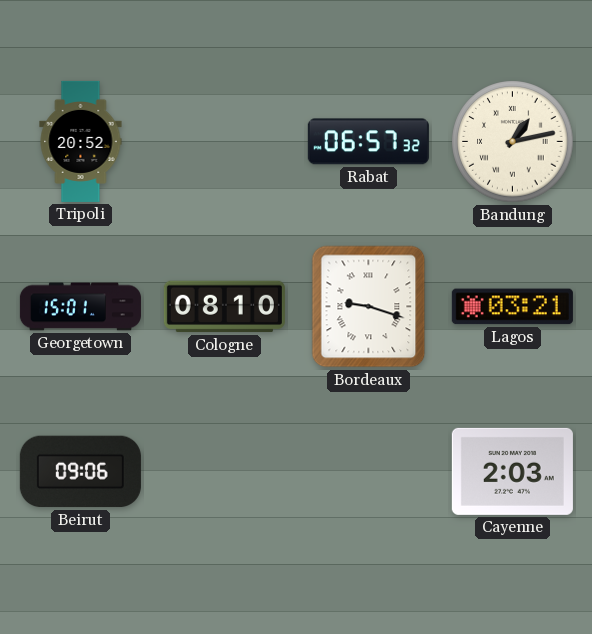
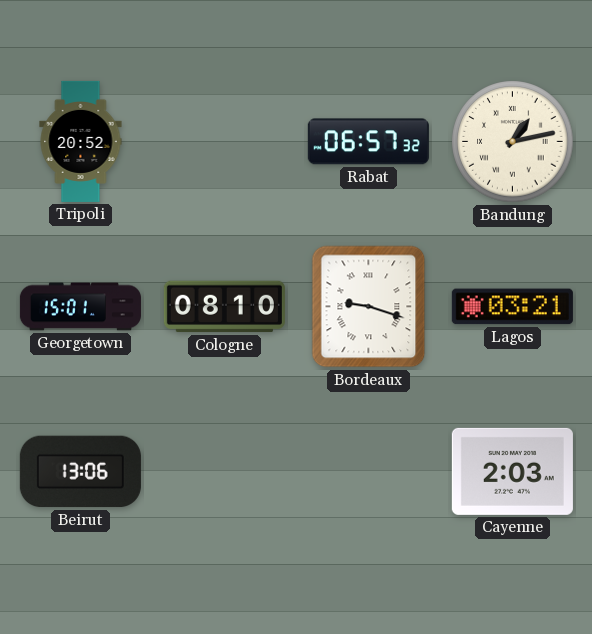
Beirut: 09:06 -> 13:06
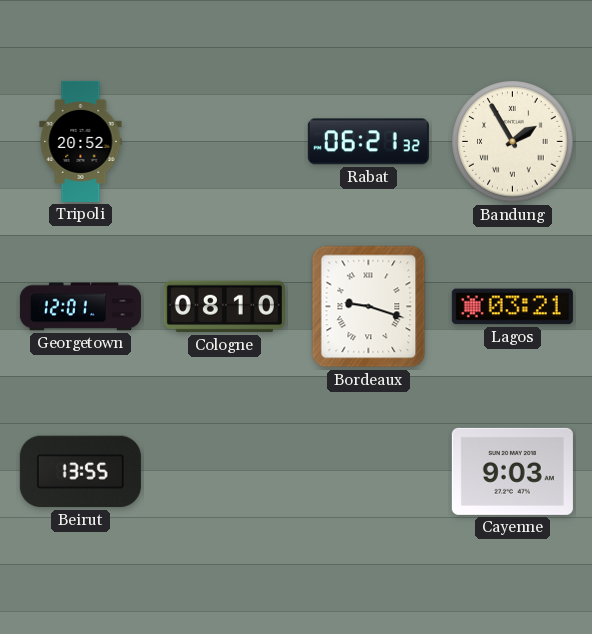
Rabat: 06:57 -> 06:21
Bandung: 1:13 -> 1:55
Georgetown: 15:01 -> 12:01
Beirut: 13:06 -> 13:55
Cayenne: 2:03 -> 9:03
